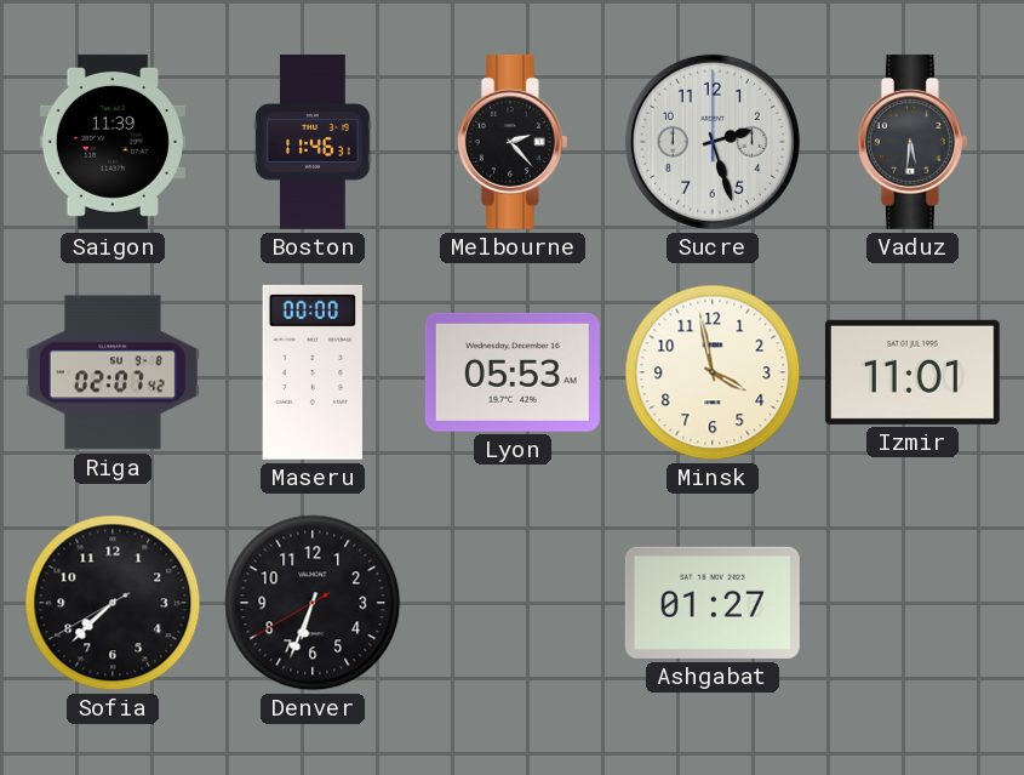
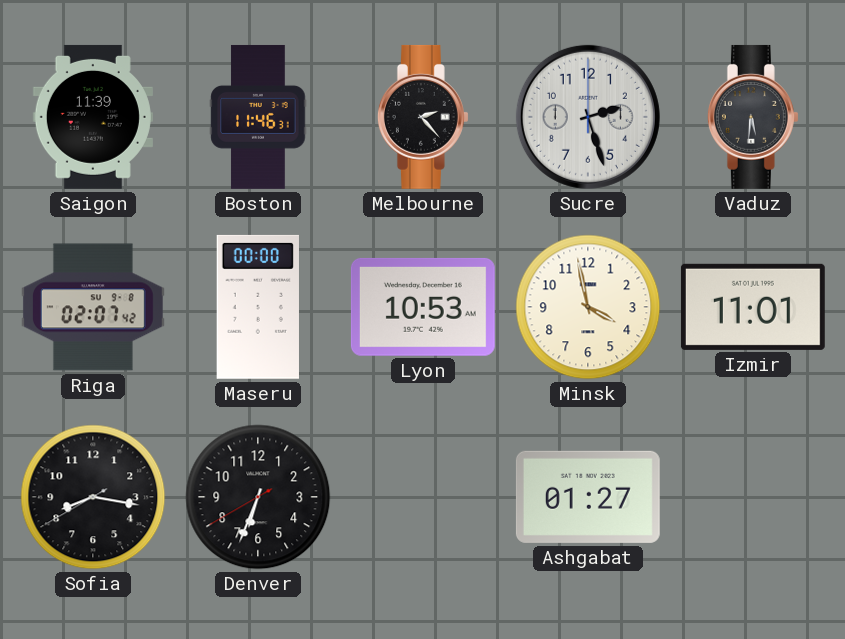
Lyon: 05:53 -> 10:53
Sofia: 7:37 -> 8:16
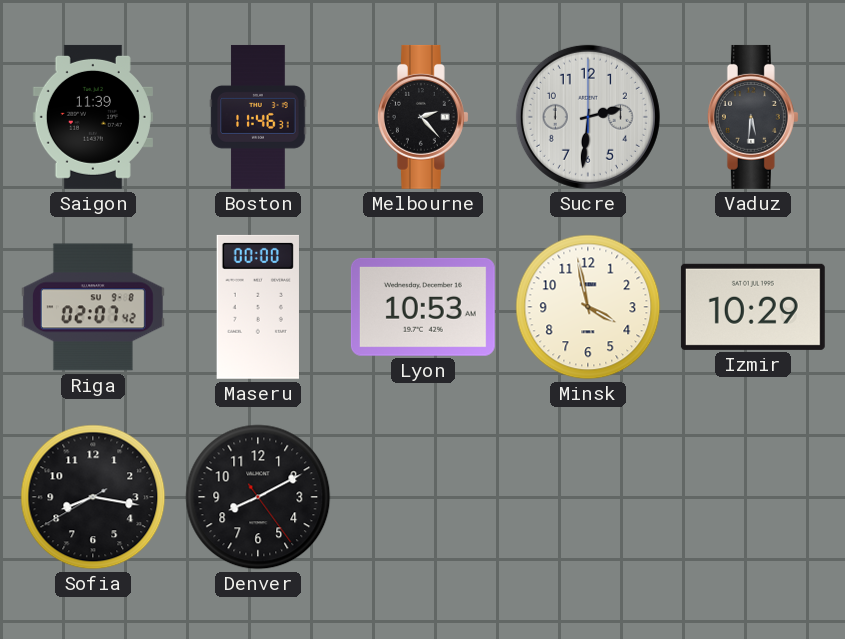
Sucre: 2:27 -> 2:31
Izmir: 11:01 -> 10:29
Denver: 6:33 -> 8:10
Ashgabat: 01:27 -> none
